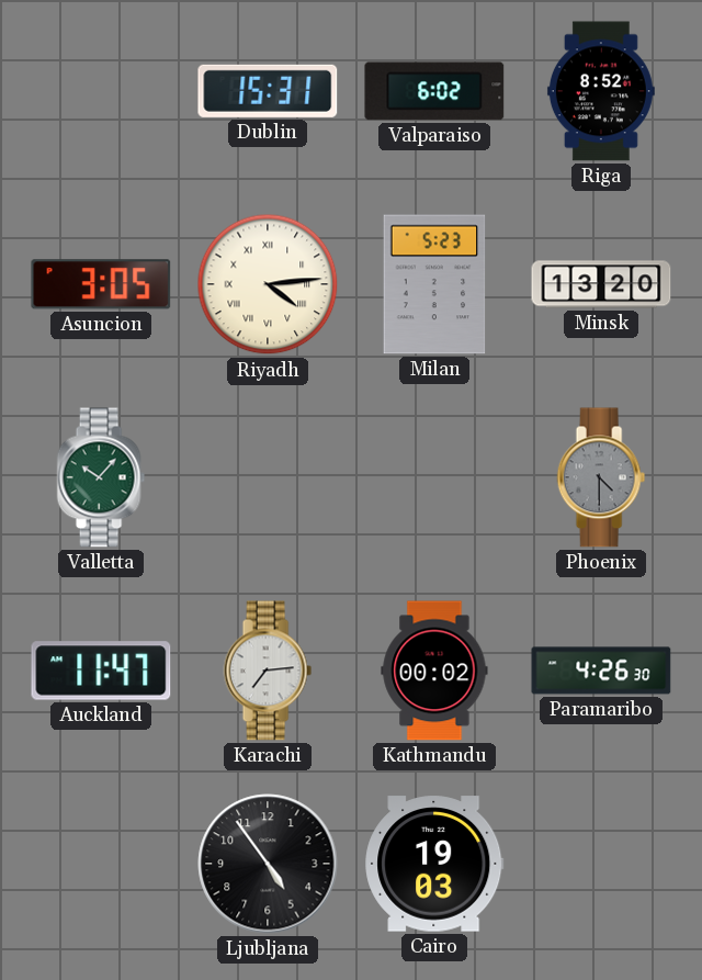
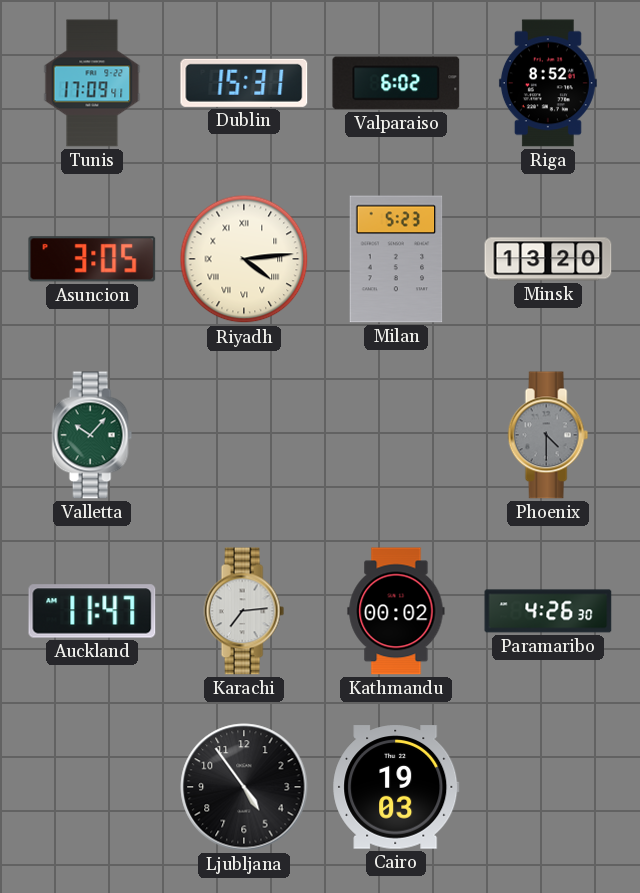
Tunis: none -> 17:09
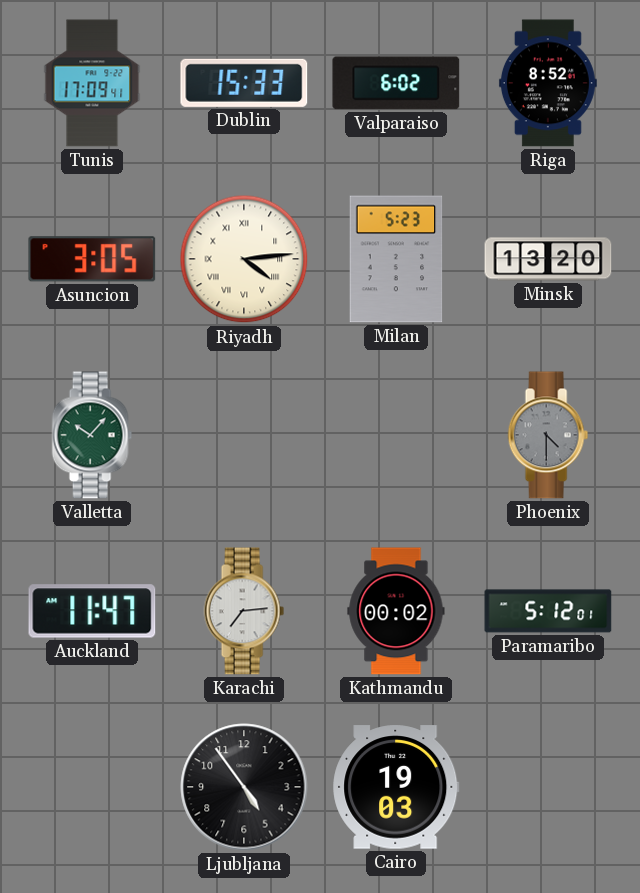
Dublin: 15:31 -> 15:33
Paramaribo: 4:26 -> 5:12
